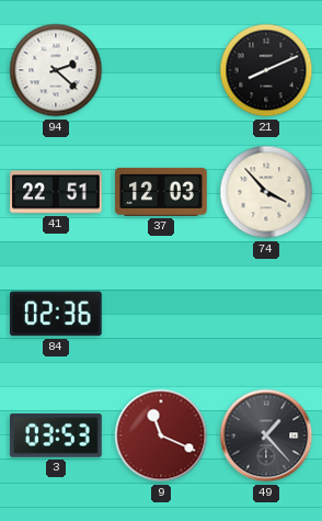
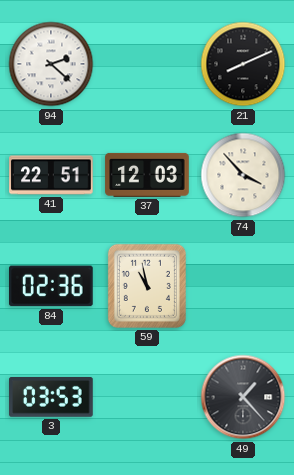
59: none -> 10:58
9: 11:19 -> none
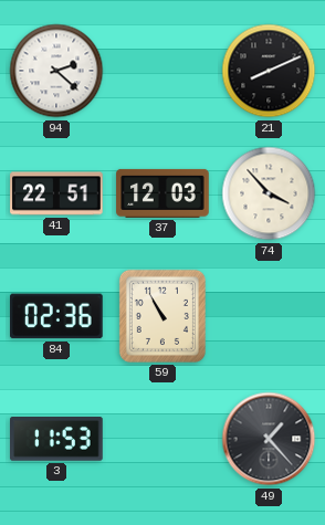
59: 10:58 -> 10:55
3: 03:53 -> 11:53
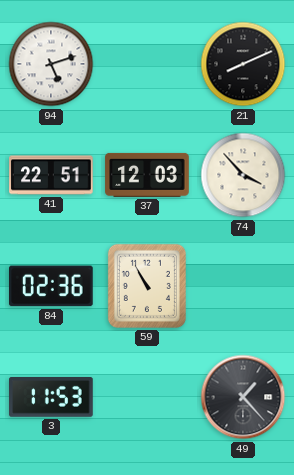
94: 2:22 -> 5:12
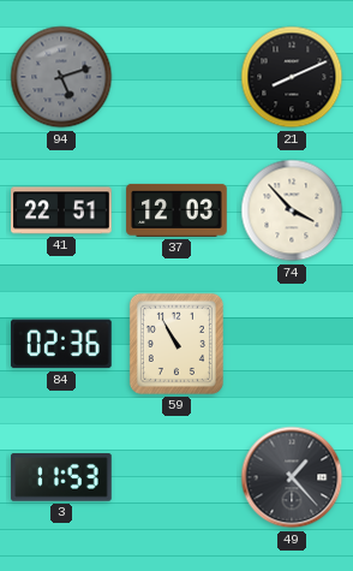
94 dial: white -> grey
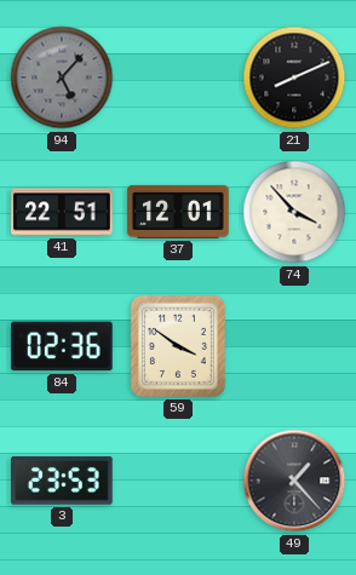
94: 5:12 -> 5:07
37: 12:03 -> 12:01
59: 10:55 -> 3:51
3: 11:53 -> 23:53
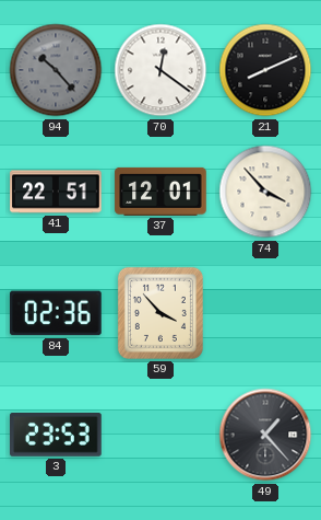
94: 5:07 -> 10:23
70: none -> 12:21
59: 3:51 -> 3:53
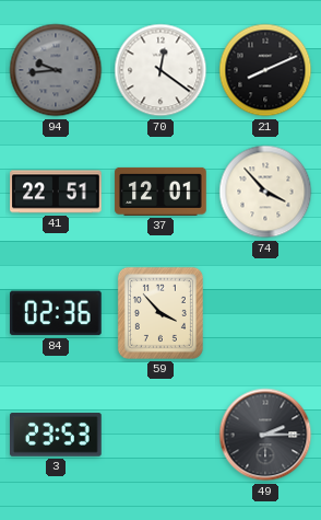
94: 10:23 -> 9:44
49: 1:23 -> 2:15
